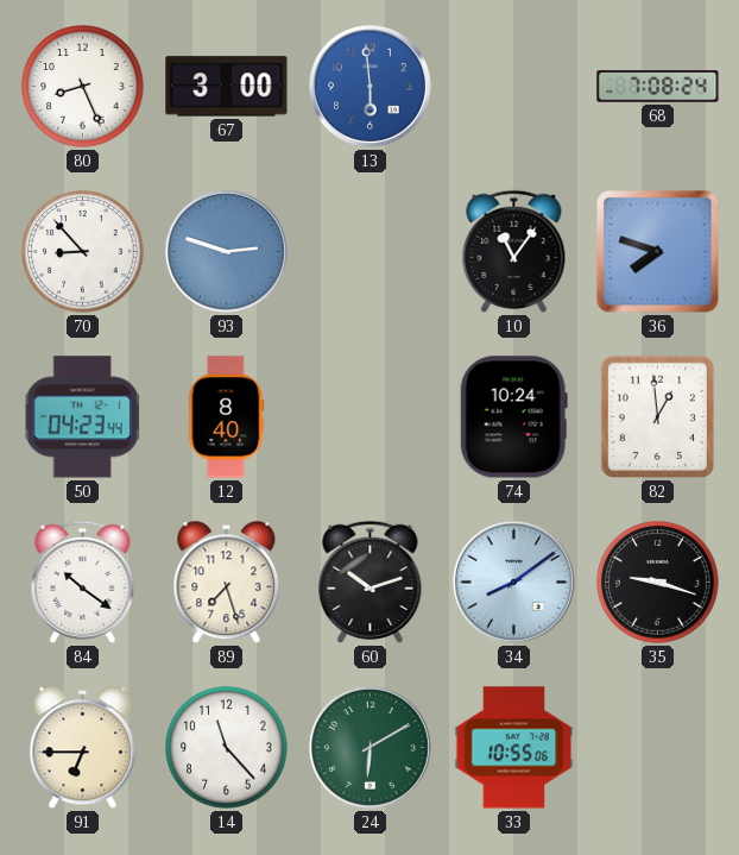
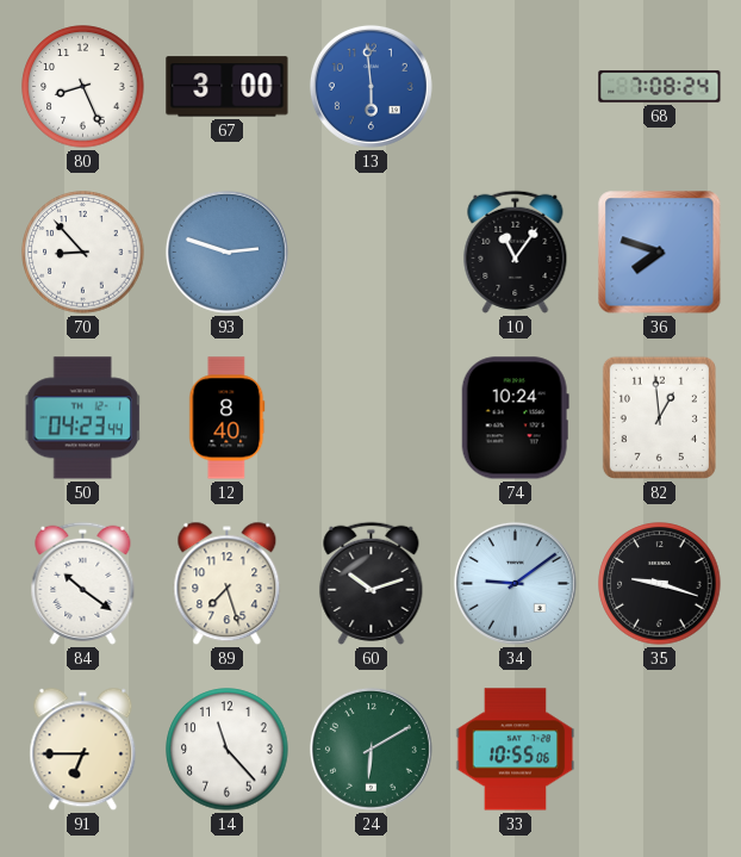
34: 8:09 -> 9:09
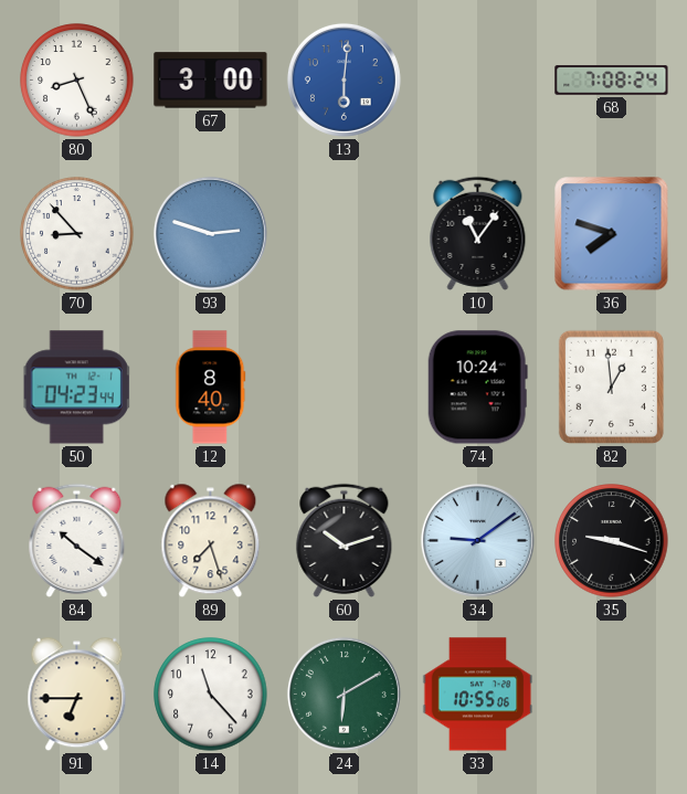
13: 5:59 -> 6:01
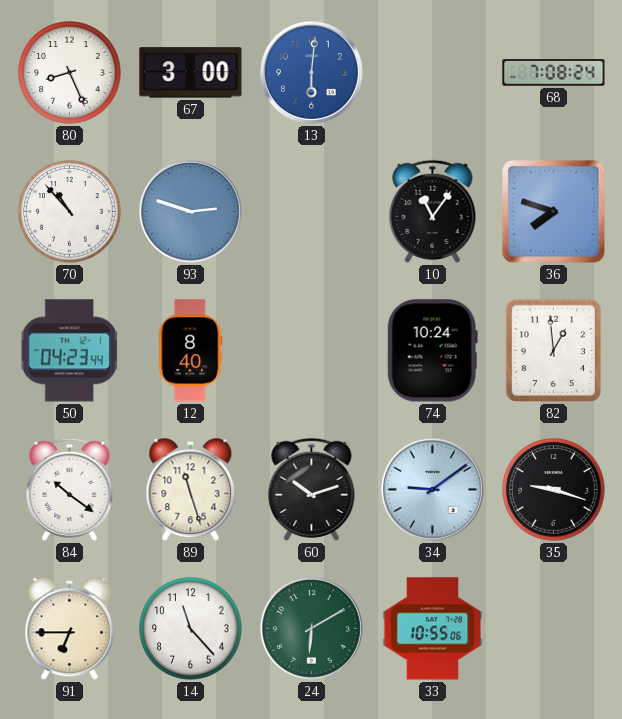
70: 8:53 -> 10:53
89: 7:27 -> 11:27
